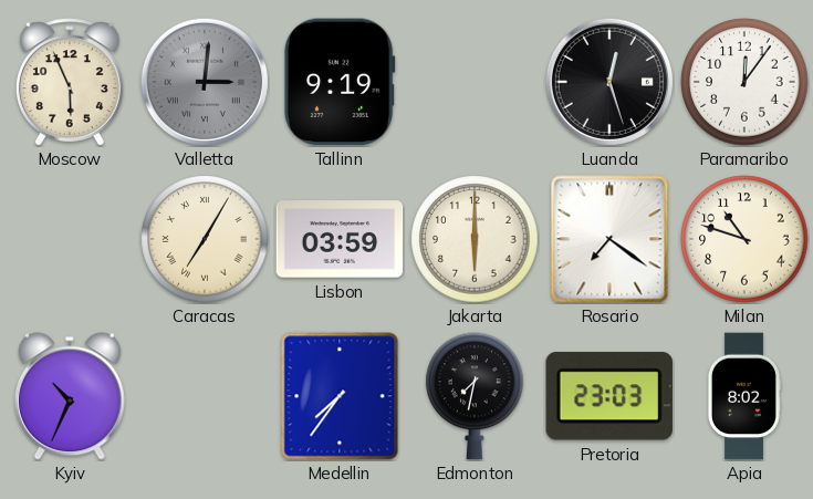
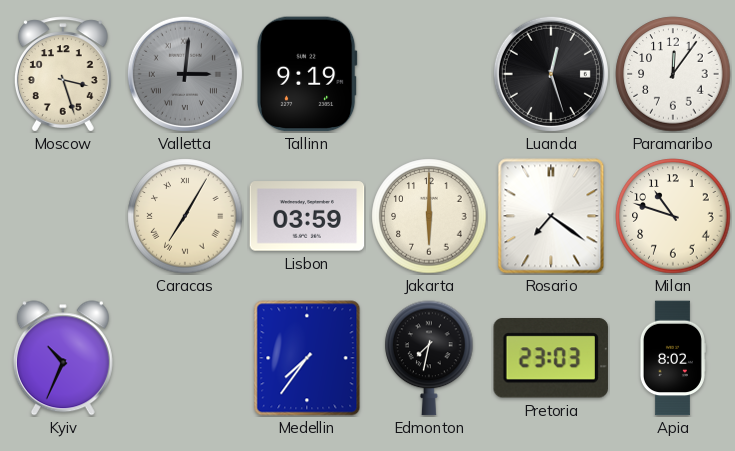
Moscow: 5:56 -> 3:27
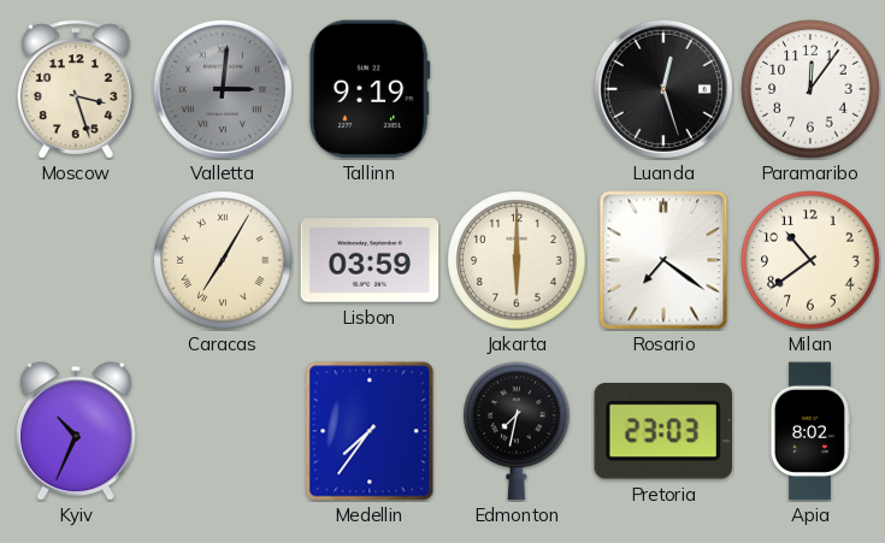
Milan: 10:48 -> 10:39
